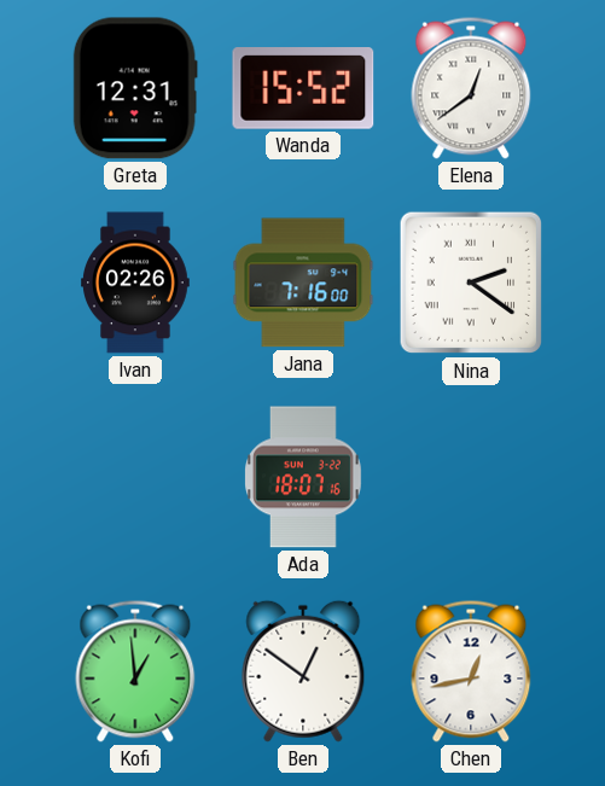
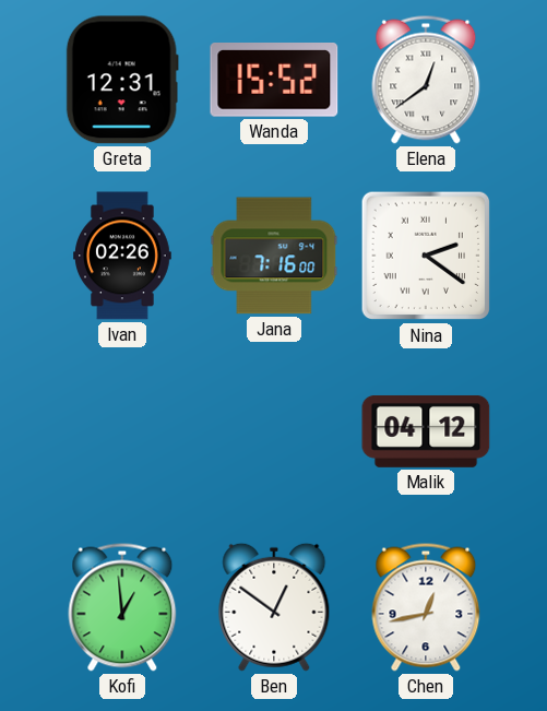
Ada: 18:07 -> none
Malik: none -> 04:12
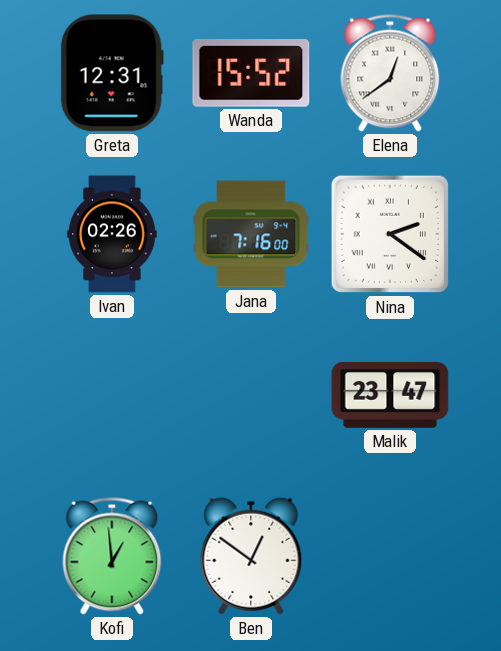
Malik: 04:12 -> 23:47
Chen: 12:43 -> none
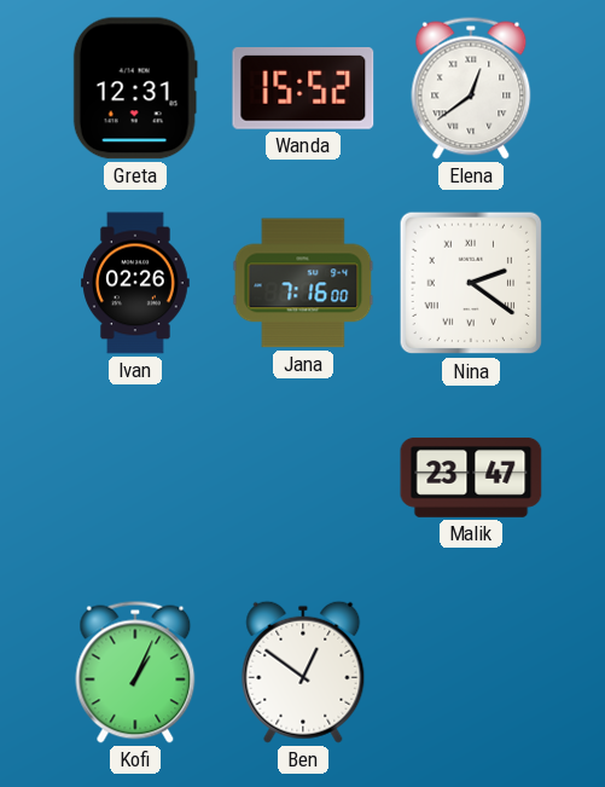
Kofi: 12:59 -> 1:04
